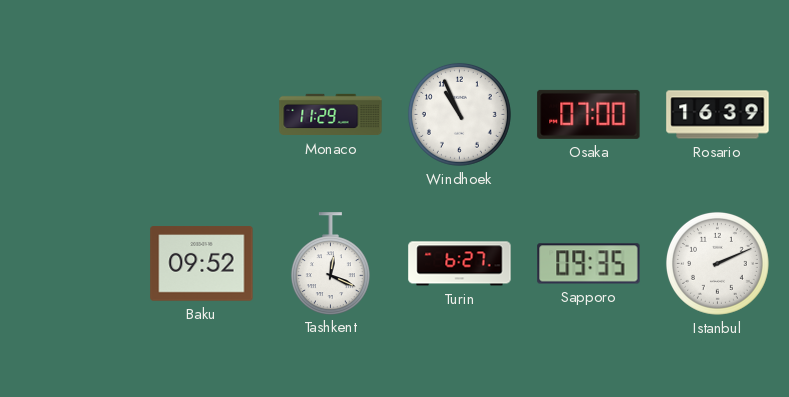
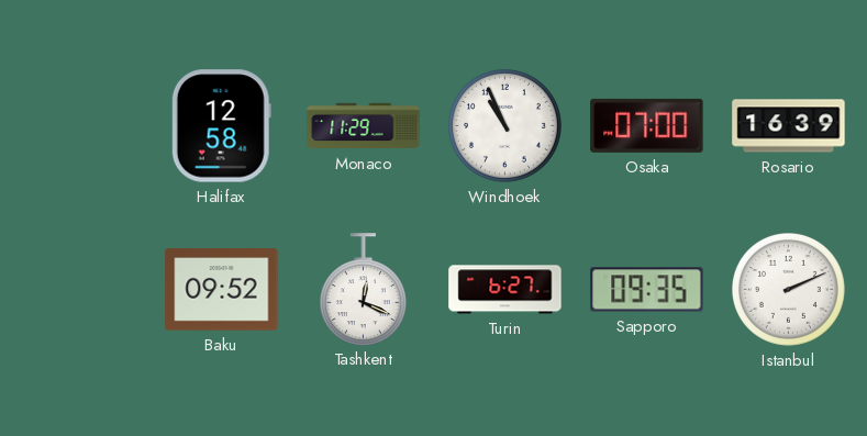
Halifax: none -> 12:58
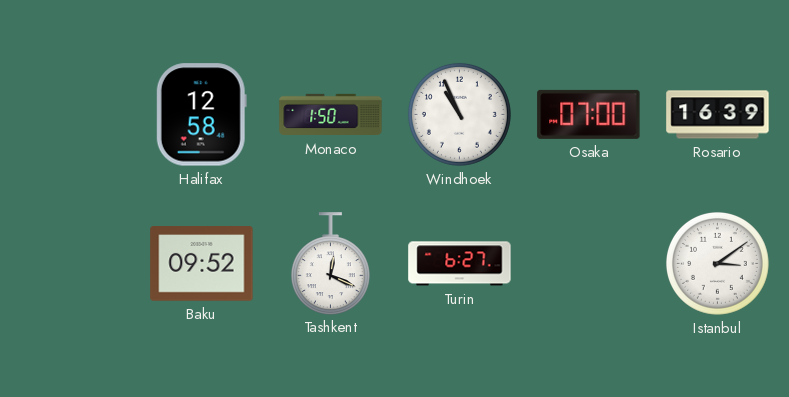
Monaco: 11:29 -> 1:50
Sapporo: 09:35 -> none
Istanbul: 2:11 -> 3:09
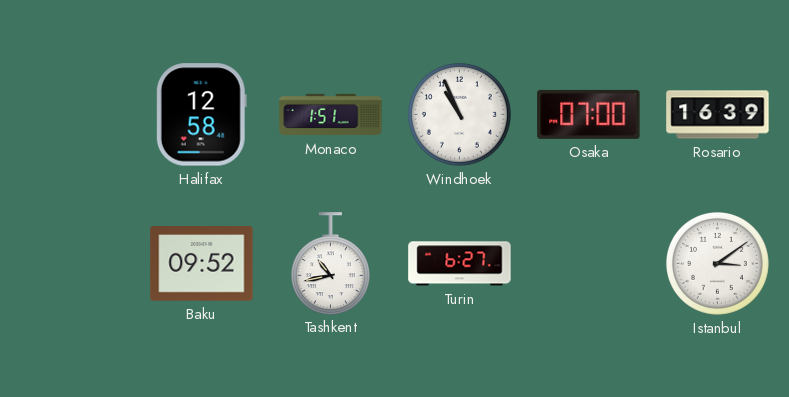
Monaco: 1:50 -> 1:51
Tashkent: 12:19 -> 10:43
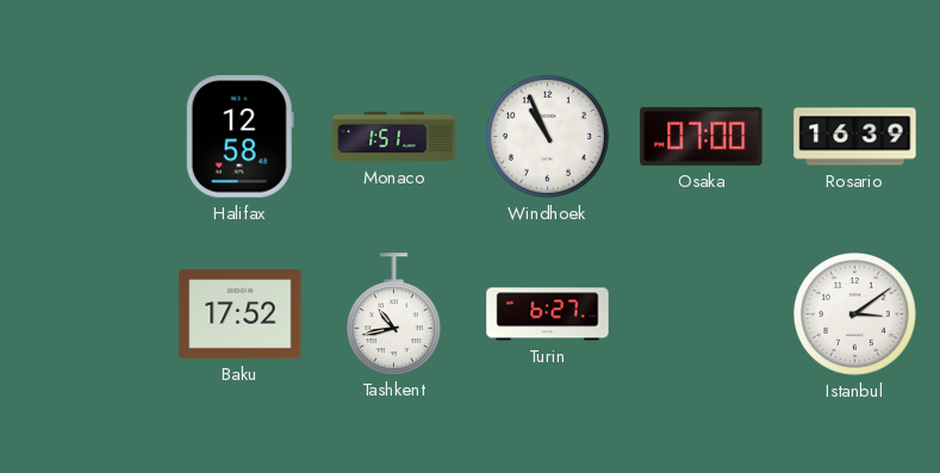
Baku: 09:52 -> 17:52
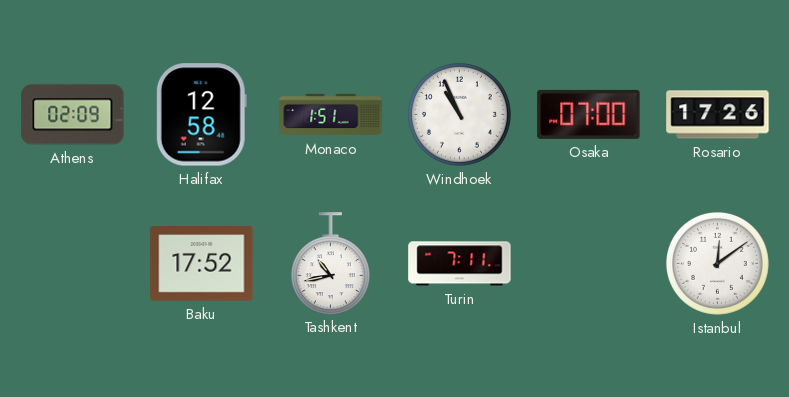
Athens: none -> 02:09
Rosario: 16:39 -> 17:26
Turin: 6:27 -> 7:11
Istanbul: 3:09 -> 12:09
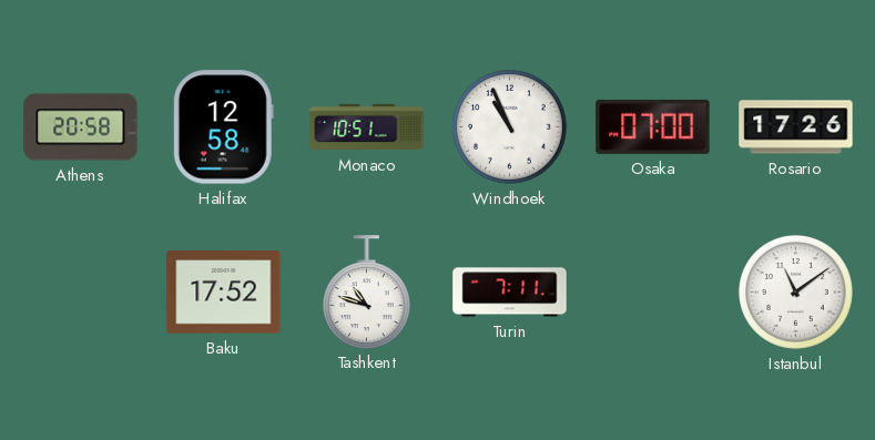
Athens: 02:09 -> 20:58
Monaco: 1:51 -> 10:51
Tashkent: 10:43 -> 10:48
Istanbul: 12:09 -> 11:09
